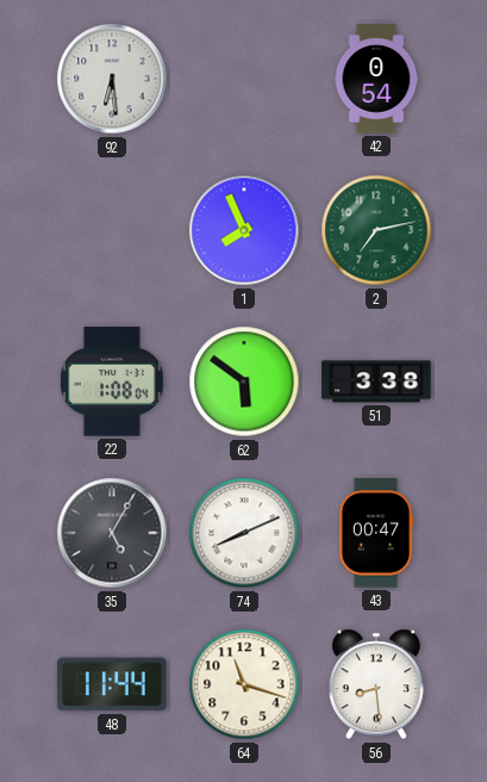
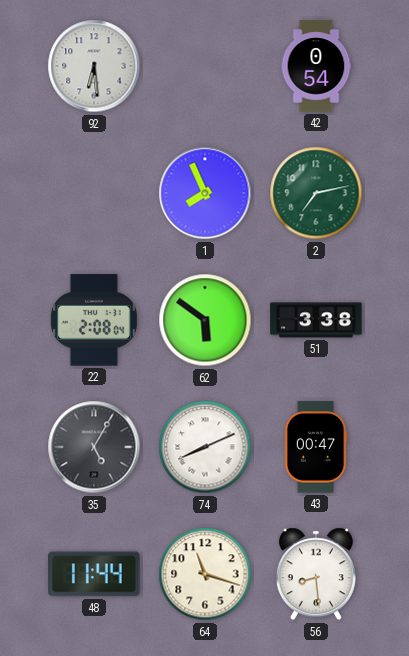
22: 1:08 -> 2:08
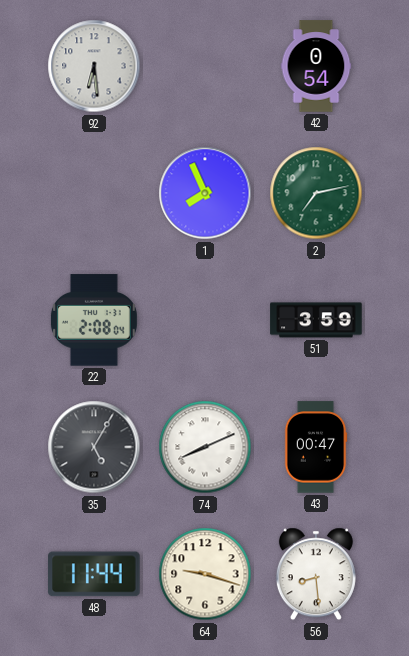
62: 5:51 -> none
51: 3:38 -> 3:59
64: 11:18 -> 9:18
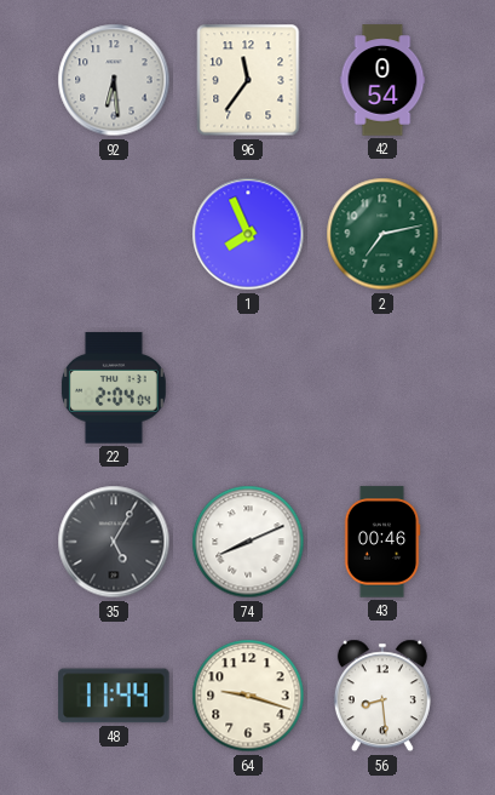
96: none -> 11:36
22: 2:08 -> 2:04
51: 3:59 -> none
43: 00:47 -> 00:46
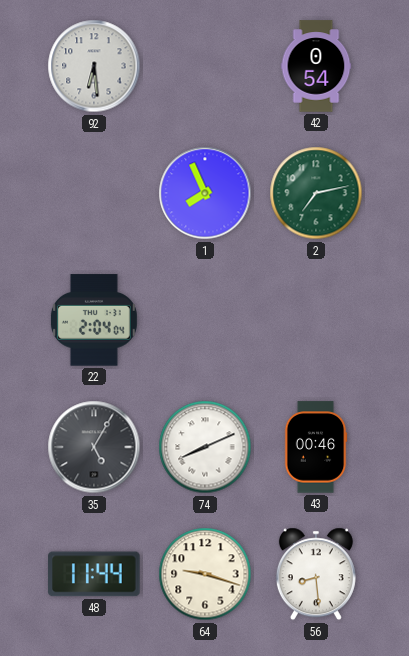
96: 11:36 -> none
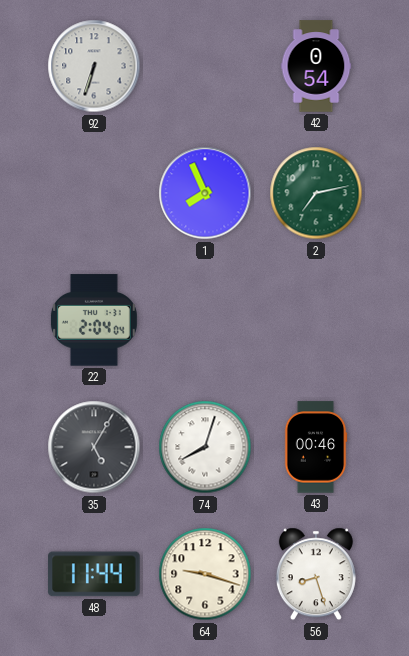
92: 6:29 -> 6:33
74: 8:11 -> 8:03
56: 8:29 -> 8:27
